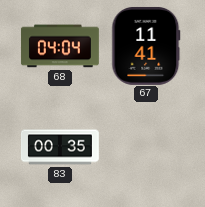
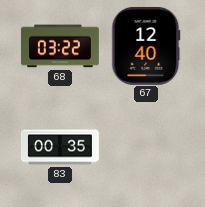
68: 04:04 -> 03:22
67: 11:41 -> 12:40
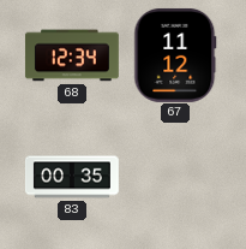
68: 03:22 -> 12:34
67: 12:40 -> 11:12
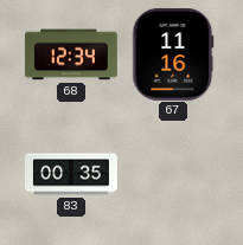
67: 11:12 -> 11:16
